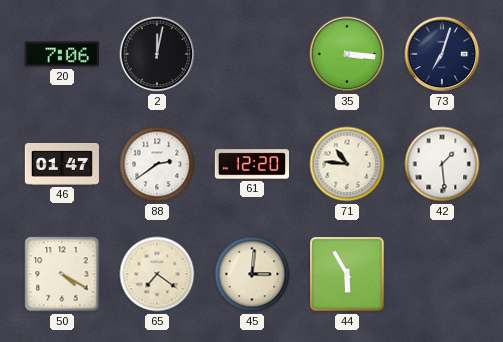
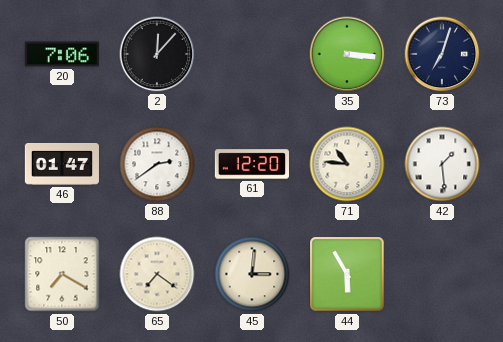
2: 12:02 -> 12:07
50: 4:20 -> 7:20
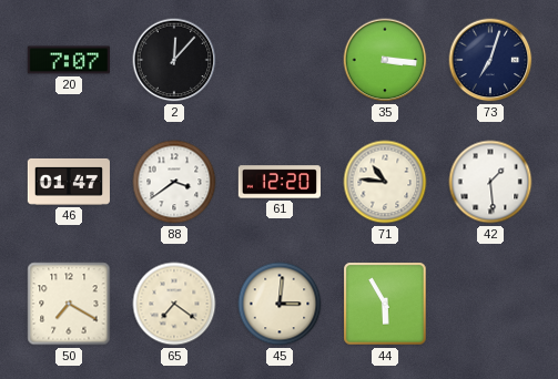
20: 7:06 -> 7:07
88: 2:39 -> 3:39
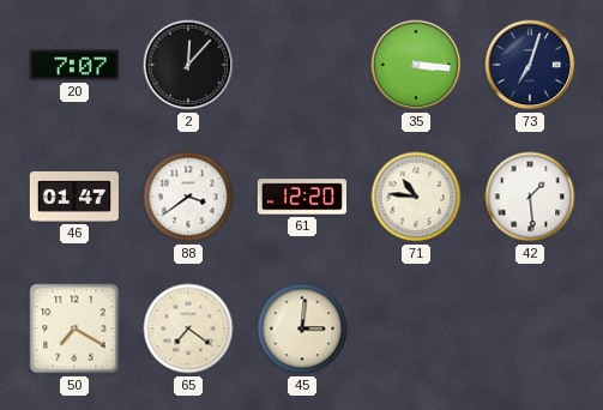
44: 5:55 -> none
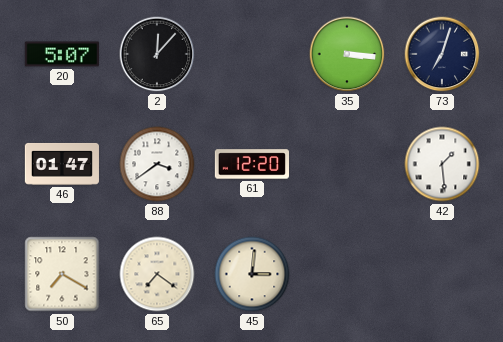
20: 7:07 -> 5:07
71: 10:46 -> none
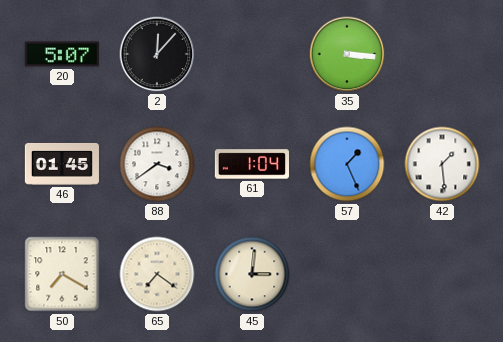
73: 7:03 -> none
46: 01:47 -> 01:45
61: 12:20 -> 1:04
57: none -> 1:26
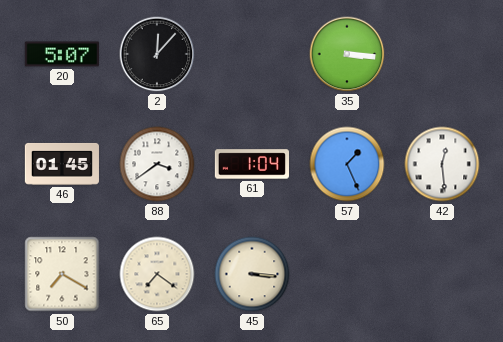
42: 1:29 -> 12:29
45: 3:01 -> 3:16
